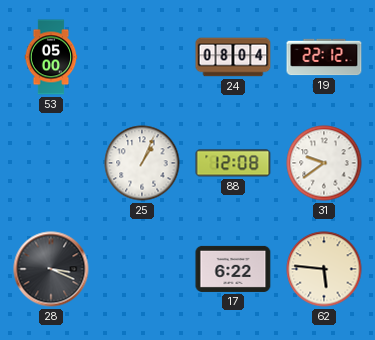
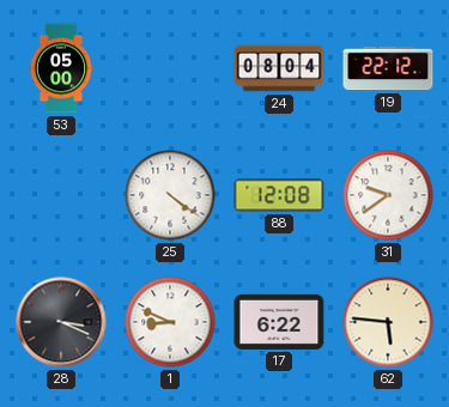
25: 1:04 -> 4:21
1: none -> 8:49
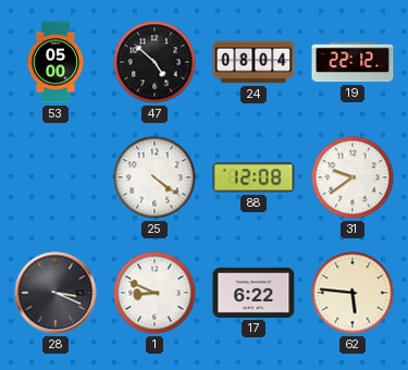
47: none -> 4:52
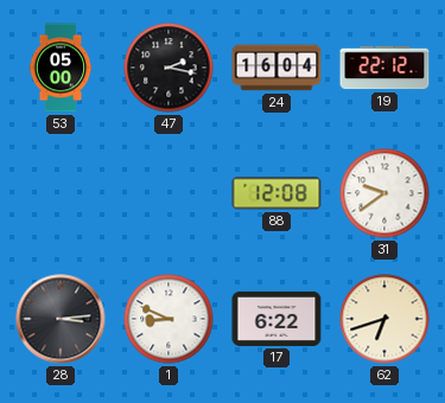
47: 4:52 -> 2:17
24: 08:04 -> 16:04
25: 4:21 -> none
28: 3:19 -> 3:14
62: 5:46 -> 6:42
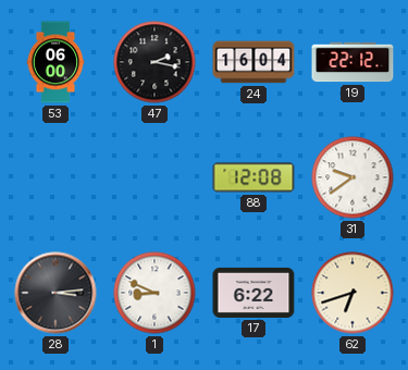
53: 05:00 -> 06:00
